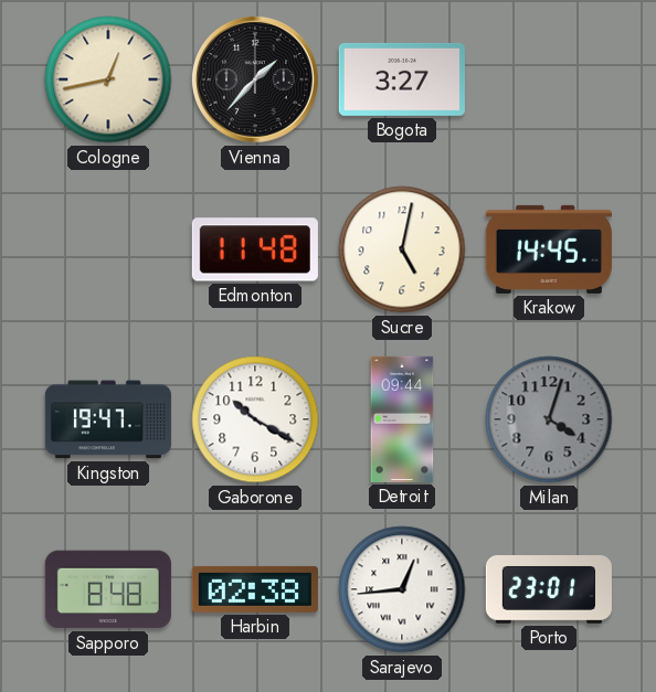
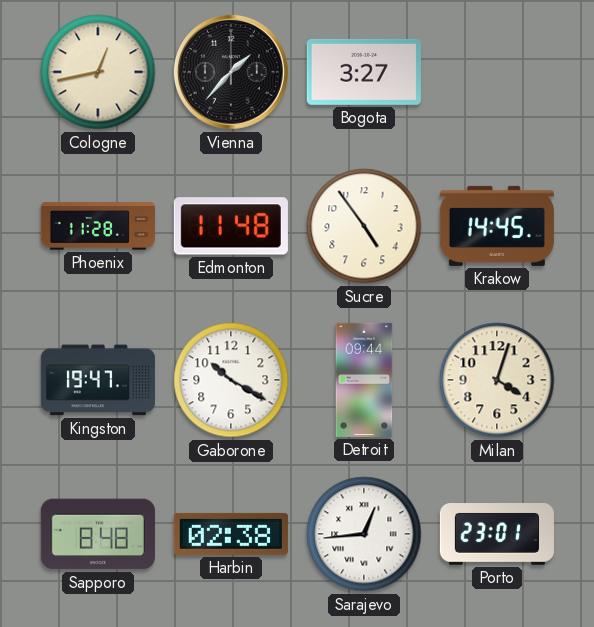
Phoenix: none -> 11:28
Sucre: 5:02 -> 4:54
Milan dial: grey -> cream
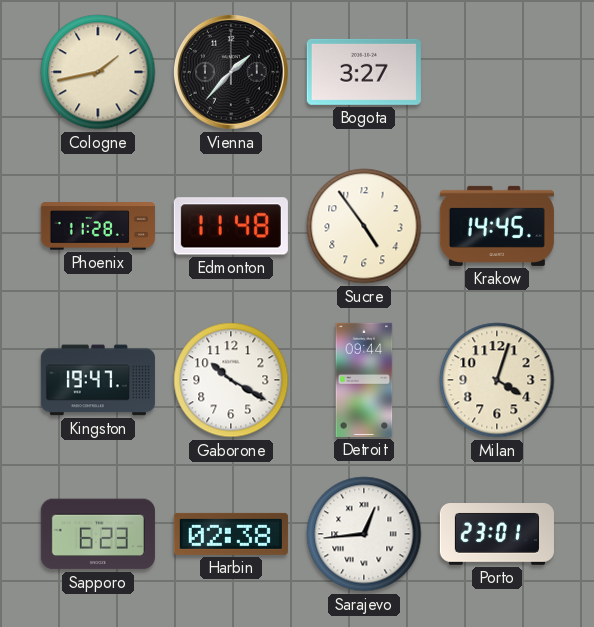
Cologne: 12:43 -> 1:43
Sapporo: 8:48 -> 6:23
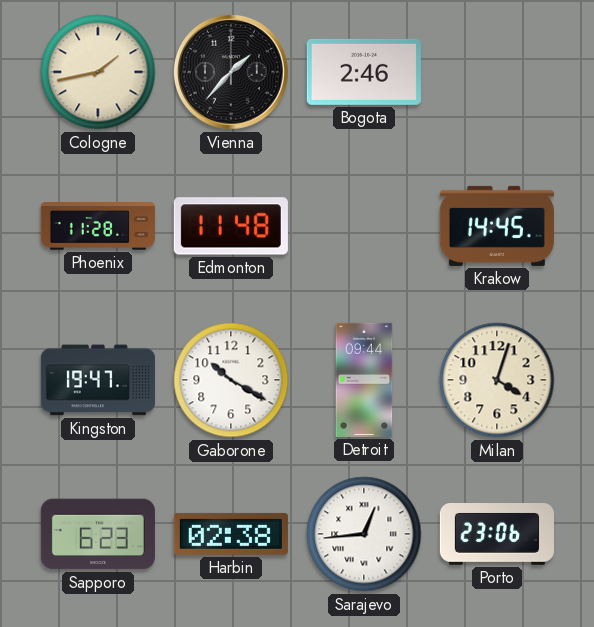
Bogota: 3:27 -> 2:46
Sucre: 4:54 -> none
Porto: 23:01 -> 23:06
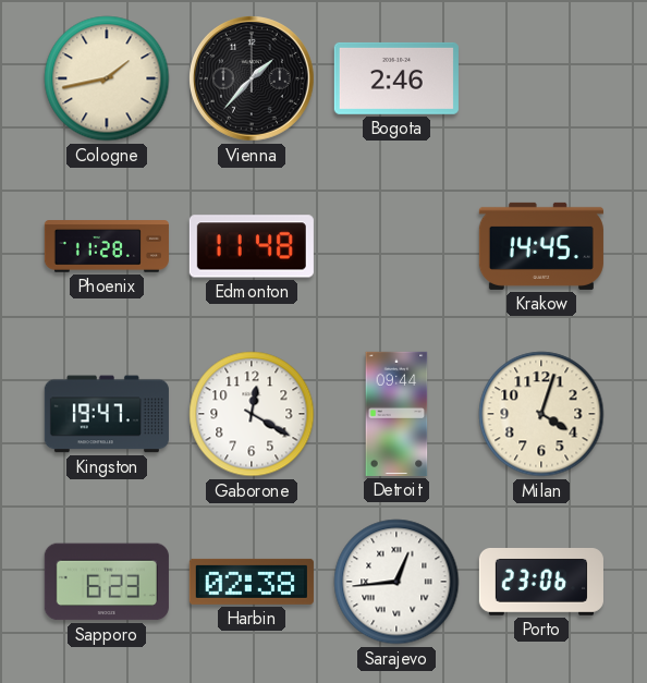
Gaborone: 10:20 -> 12:20
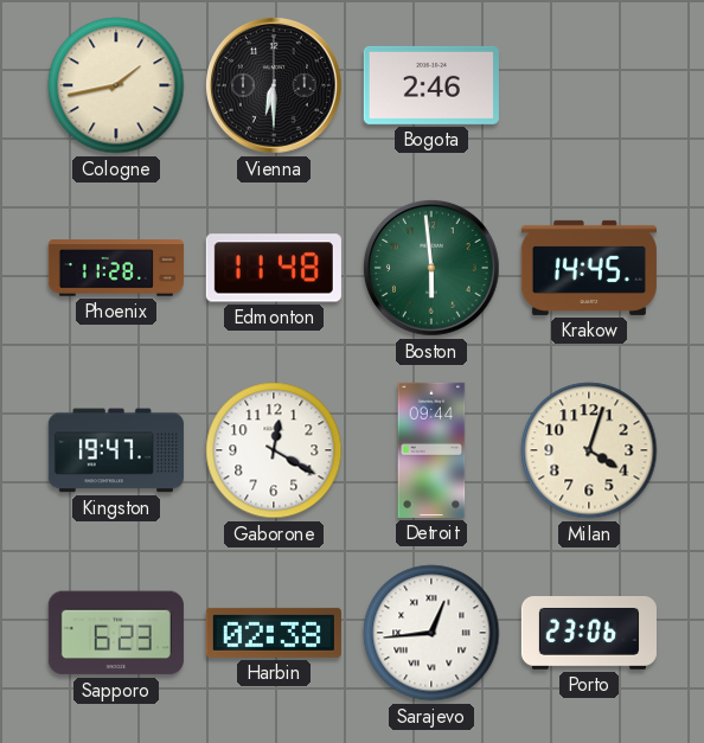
Vienna: 1:37 -> 6:30
Boston: none -> 5:59
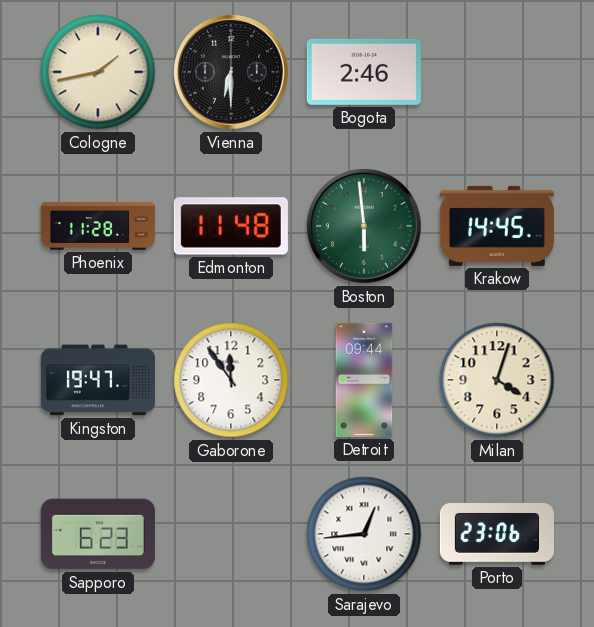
Gaborone: 12:20 -> 11:54
Harbin: 02:38 -> none
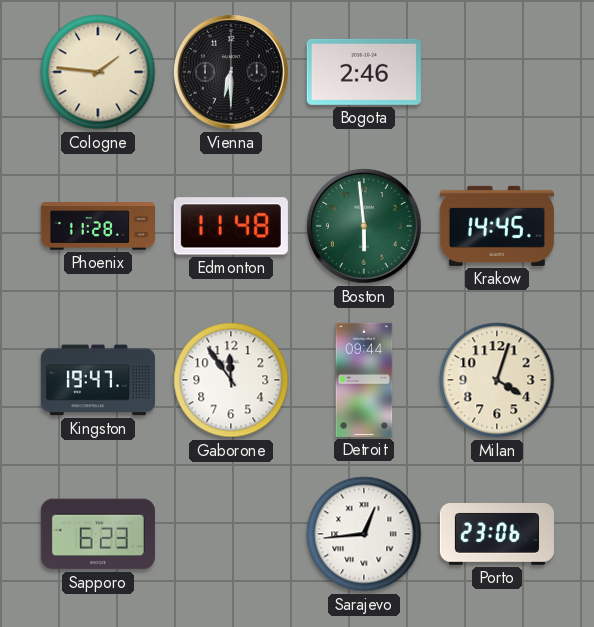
Cologne: 1:43 -> 1:46
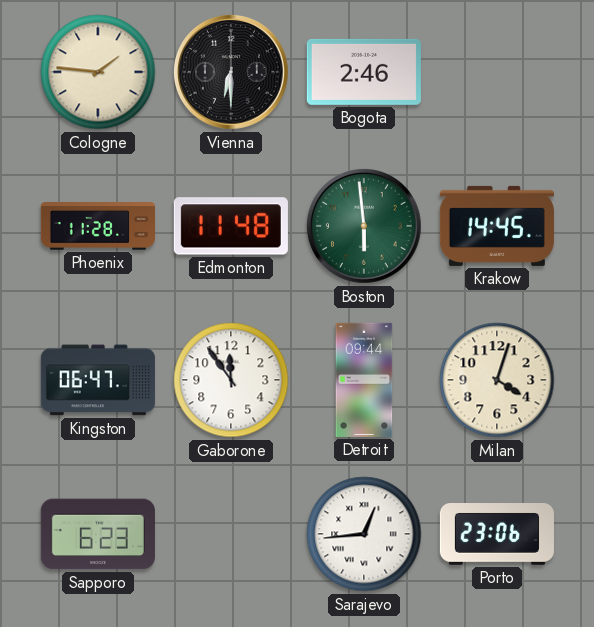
Kingston: 19:47 -> 06:47
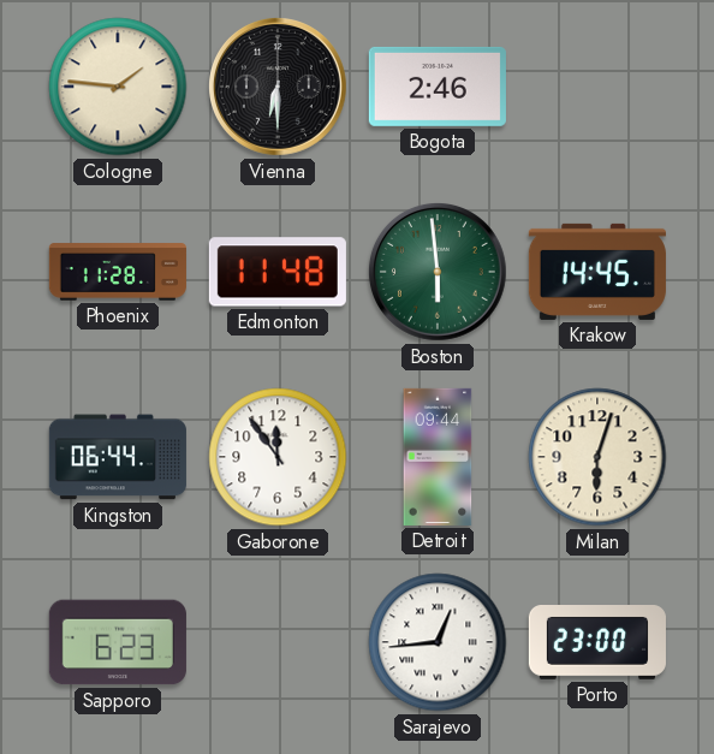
Kingston: 06:47 -> 06:44
Milan: 4:03 -> 6:03
Porto: 23:06 -> 23:00
